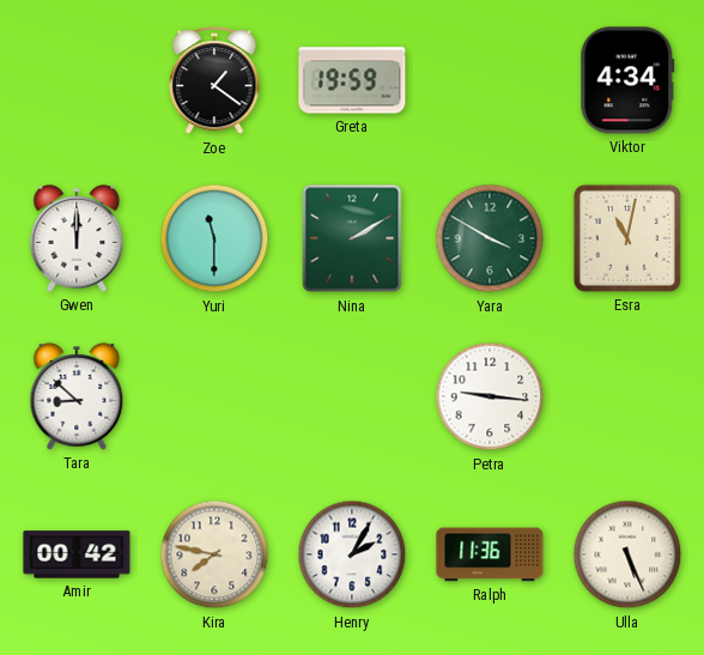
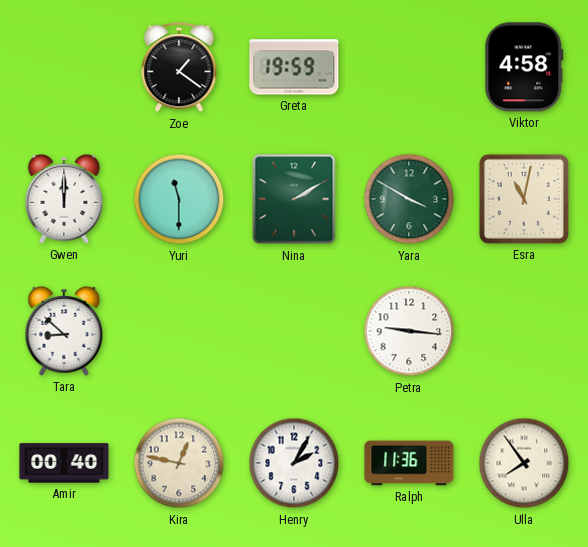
Viktor: 4:34 -> 4:58
Amir: 00:42 -> 00:40
Kira: 7:47 -> 12:47
Ulla: 5:26 -> 7:54
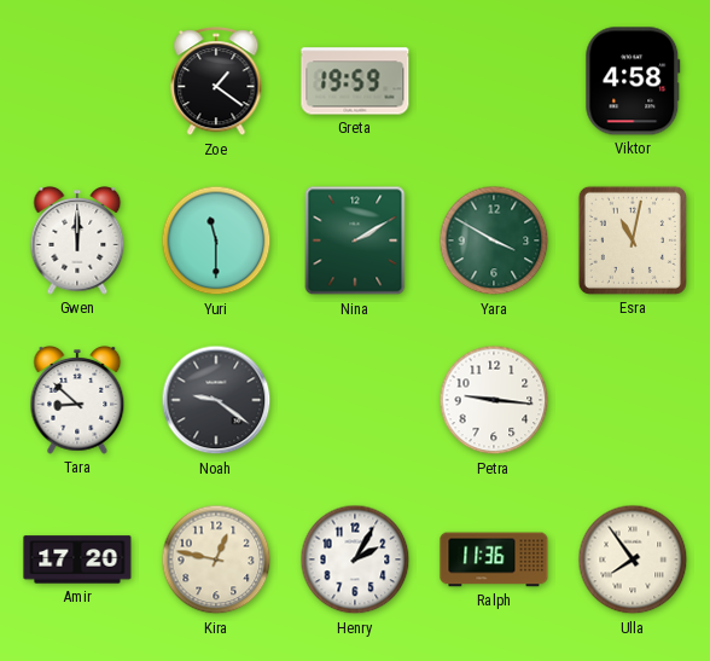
Noah: none -> 9:21
Amir: 00:40 -> 17:20
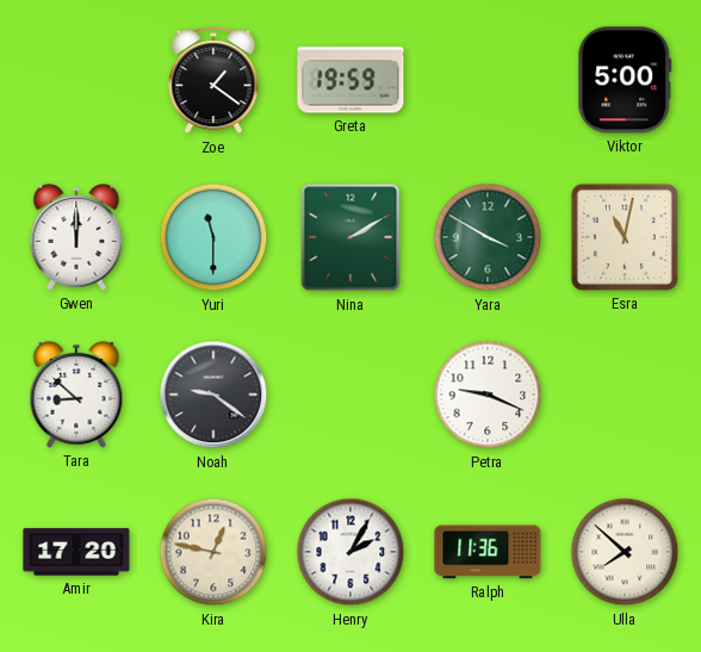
Viktor: 4:58 -> 5:00
Petra: 9:16 -> 9:19
Ulla: 7:54 -> 7:52
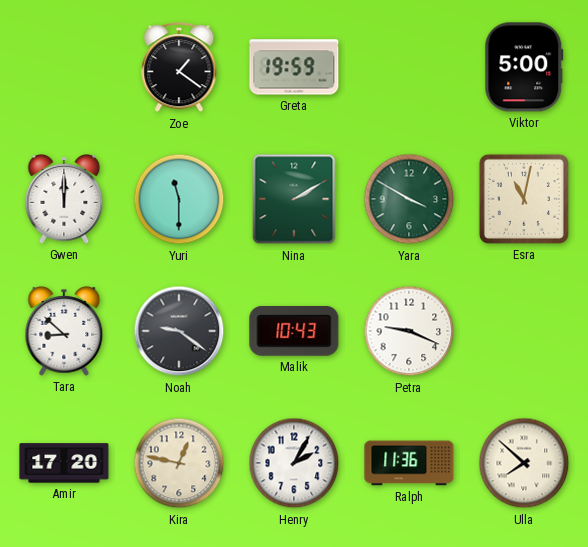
Malik: none -> 10:43
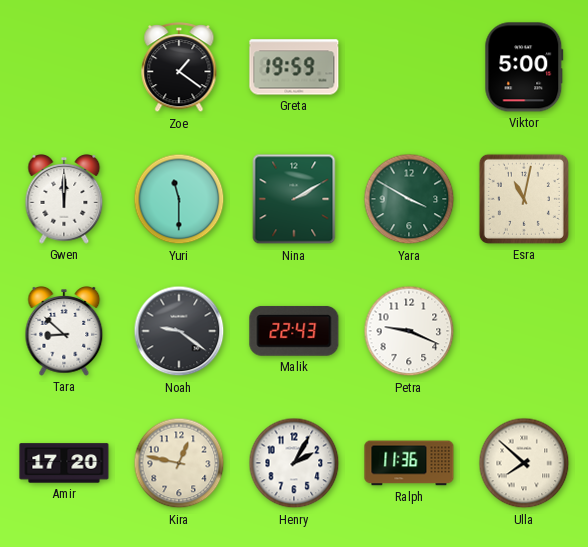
Malik: 10:43 -> 22:43
